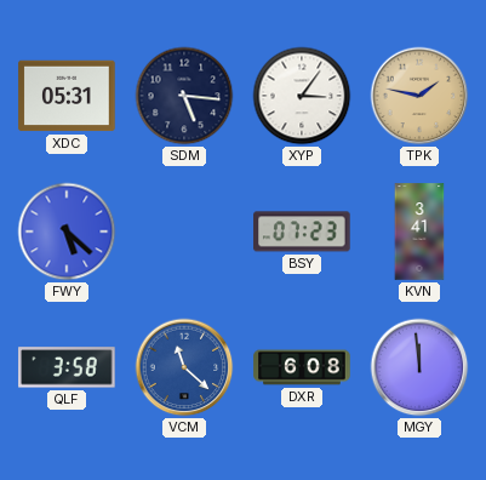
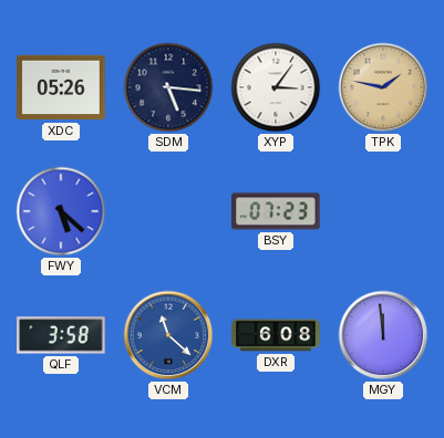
XDC: 05:31 -> 05:26
KVN: 3:41 -> none
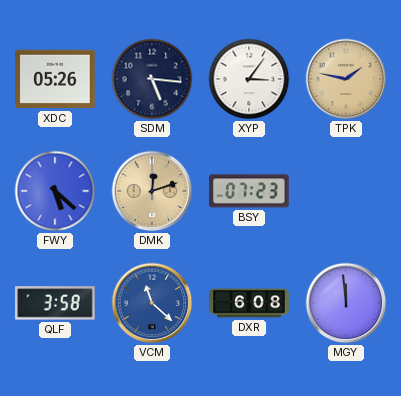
DMK: none -> 12:12
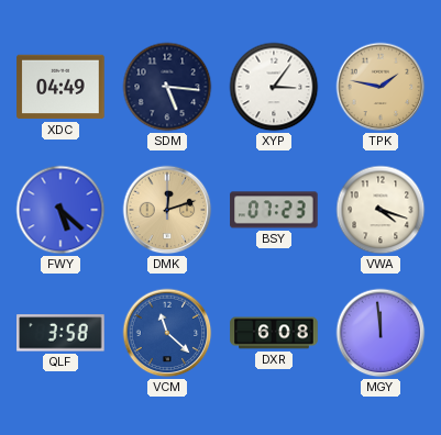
XDC: 05:26 -> 04:49
VWA: none -> 4:18
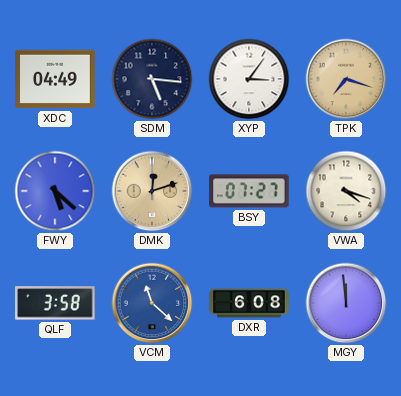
TPK: 1:47 -> 7:18
BSY: 07:23 -> 07:27
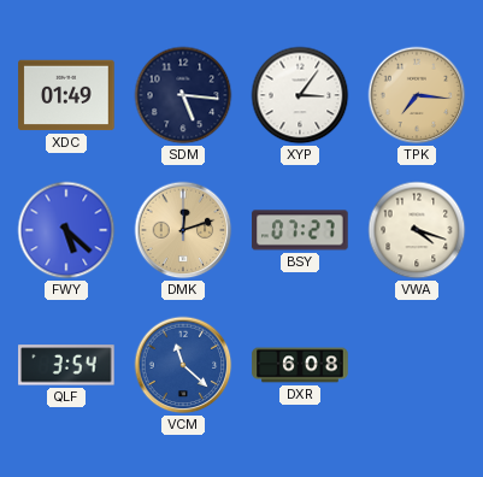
XDC: 04:49 -> 01:49
TPK: 7:18 -> 7:16
QLF: 3:58 -> 3:54
MGY: 11:59 -> none
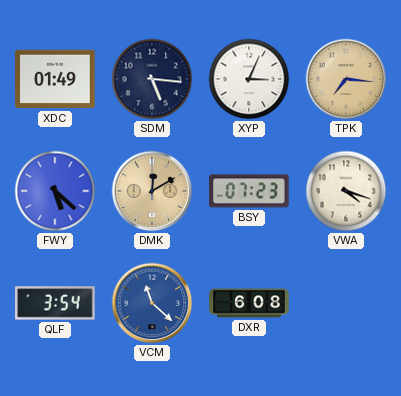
XYP: 3:06 -> 3:04
DMK: 12:12 -> 12:10
BSY: 07:27 -> 07:23
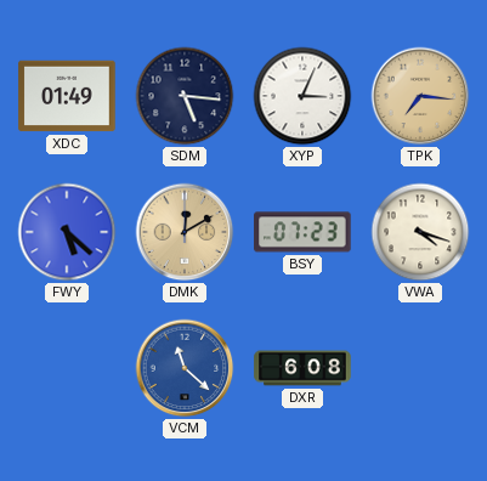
QLF: 3:54 -> none
